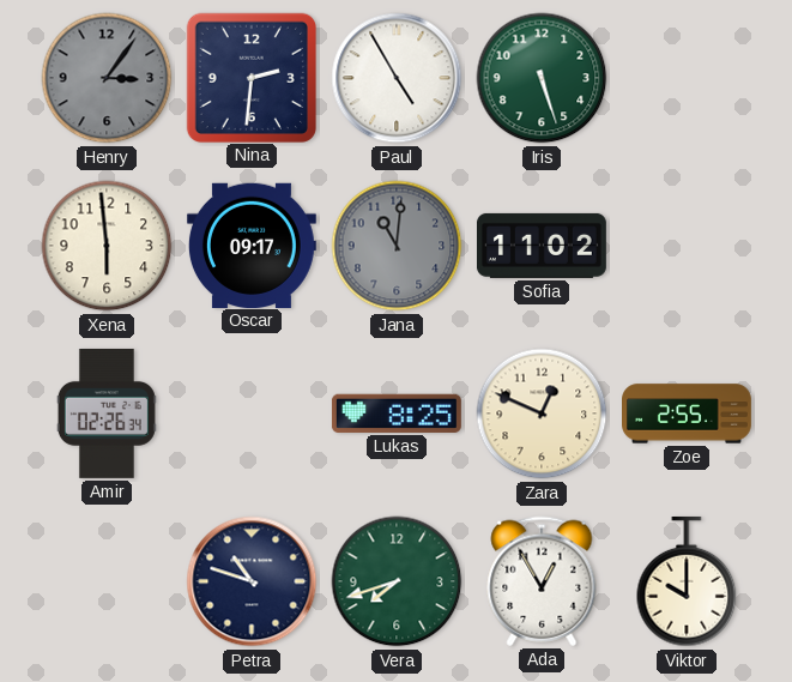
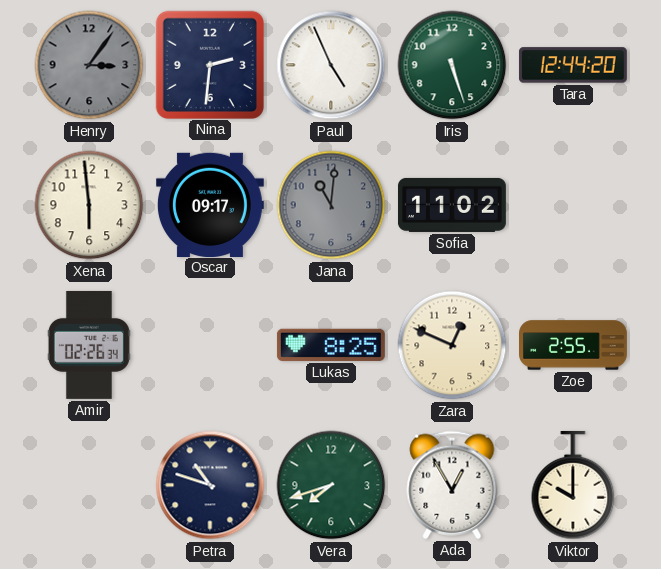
Paul: 4:55 -> 4:56
Tara: none -> 12:44
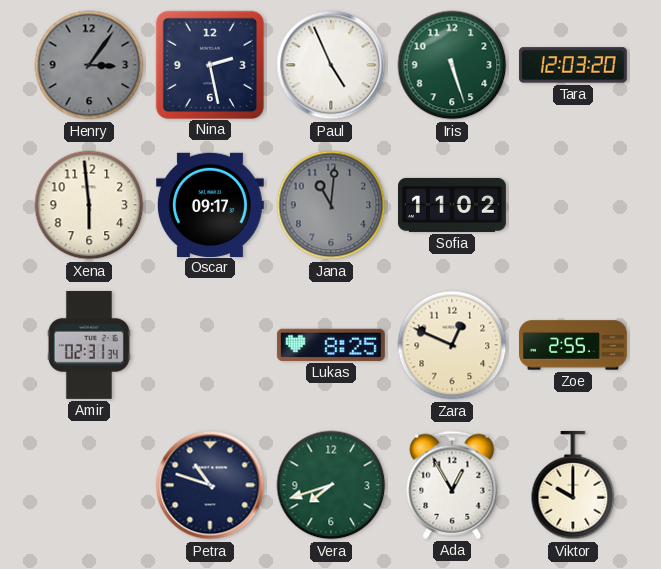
Nina: 2:31 -> 2:28
Tara: 12:44 -> 12:03
Amir: 02:26 -> 02:31
